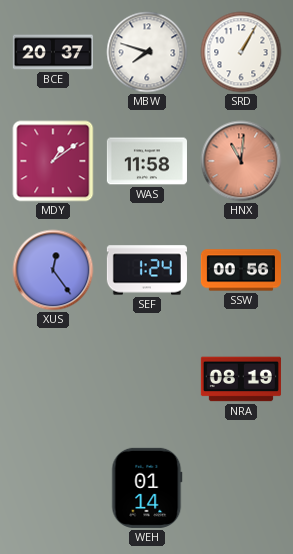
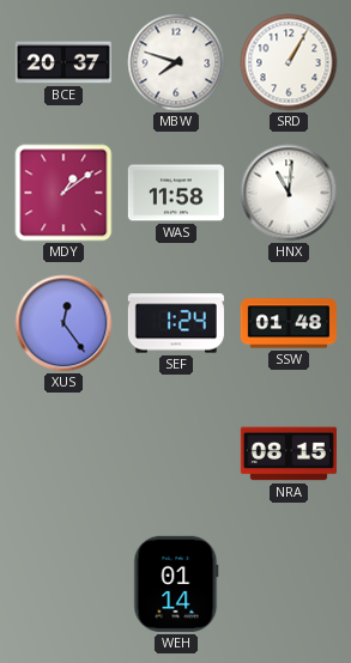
HNX dial: salmon -> white
SSW: 00:56 -> 01:48
NRA: 08:19 -> 08:15
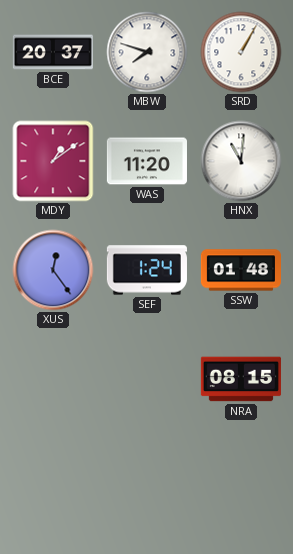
WAS: 11:58 -> 11:20
WEH: 01:14 -> none
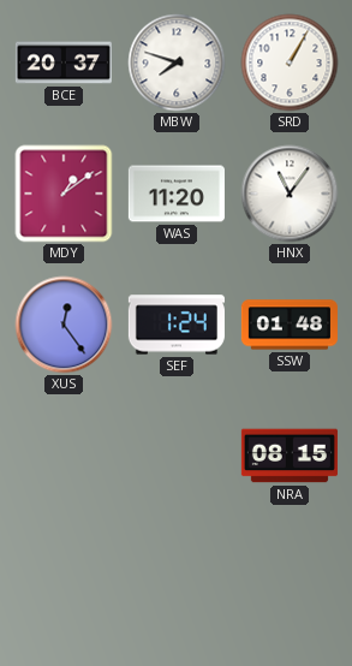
HNX: 11:01 -> 11:06
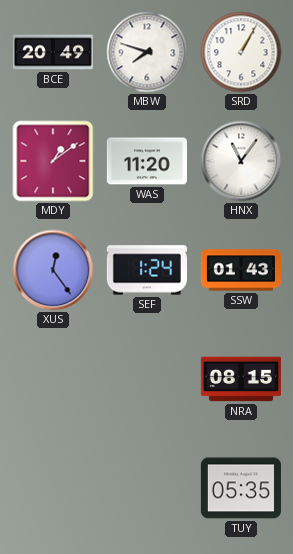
BCE: 20:37 -> 20:49
SSW: 01:48 -> 01:43
TUY: none -> 05:35
